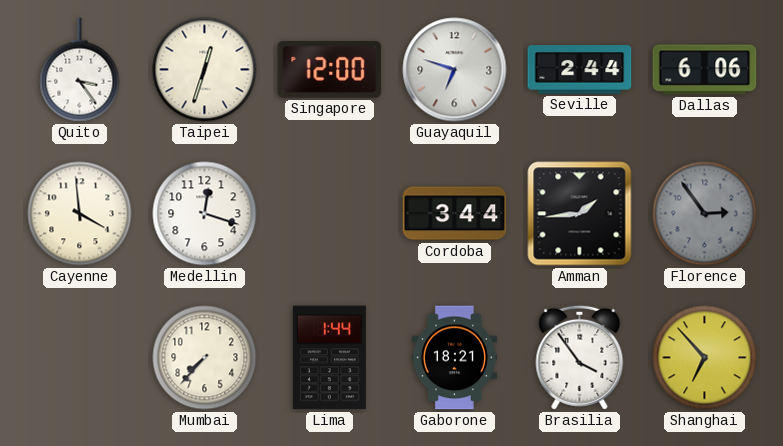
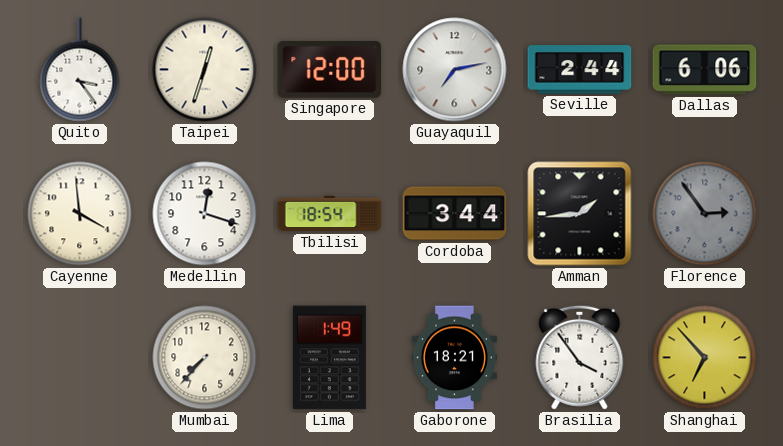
Guayaquil: 6:48 -> 7:13
Tbilisi: none -> 18:54
Lima: 1:44 -> 1:49
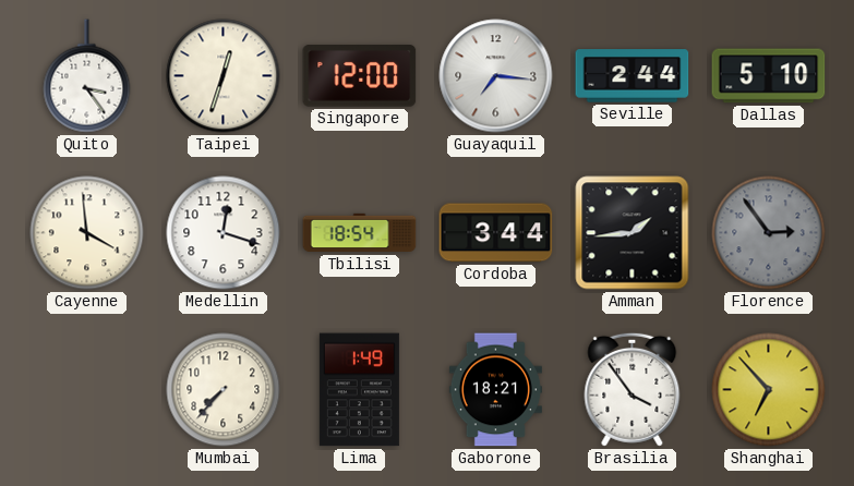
Guayaquil: 7:13 -> 7:16
Dallas: 6:06 -> 5:10
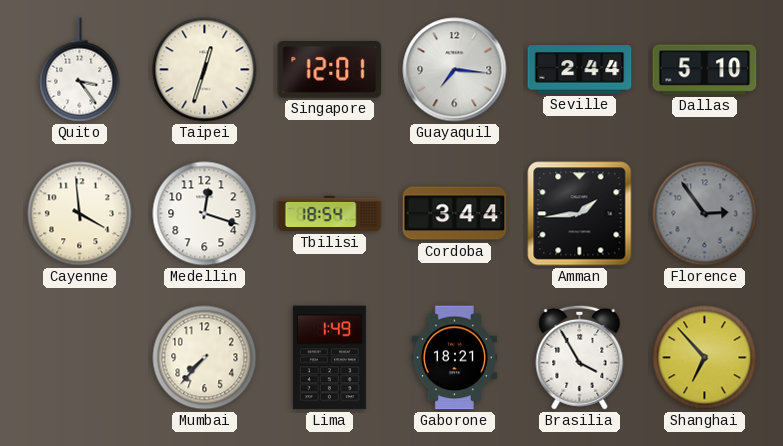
Singapore: 12:00 -> 12:01
Brasilia: 3:54 -> 3:55
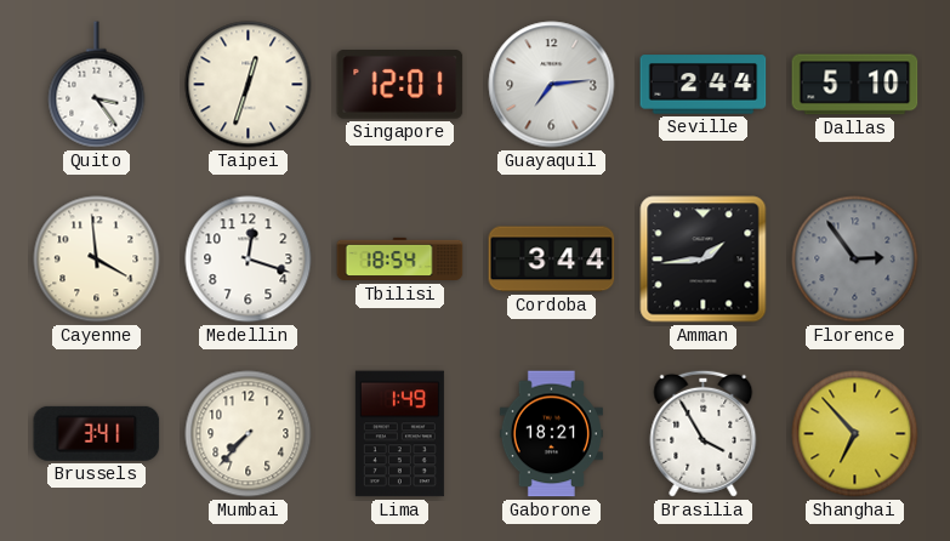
Guayaquil: 7:16 -> 7:14
Brussels: none -> 3:41
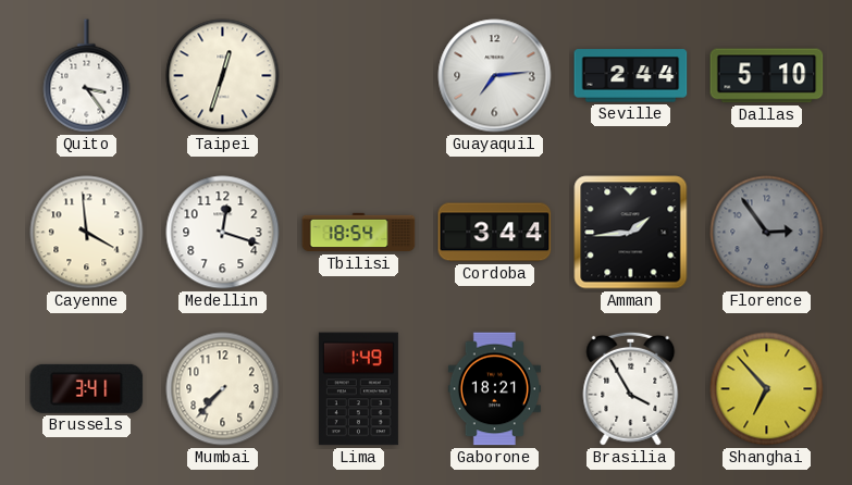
Singapore: 12:01 -> none
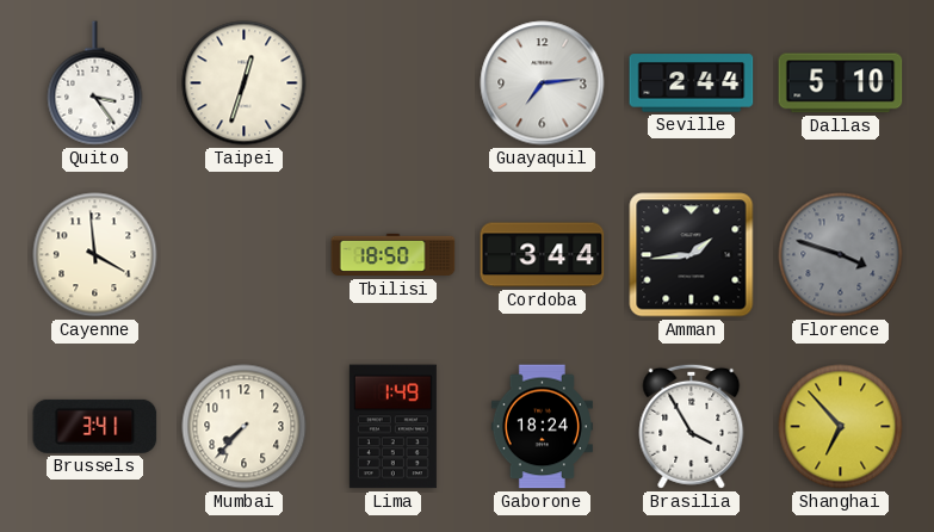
Medellin: 12:18 -> none
Tbilisi: 18:54 -> 18:50
Florence: 2:54 -> 3:48
Gaborone: 18:21 -> 18:24
